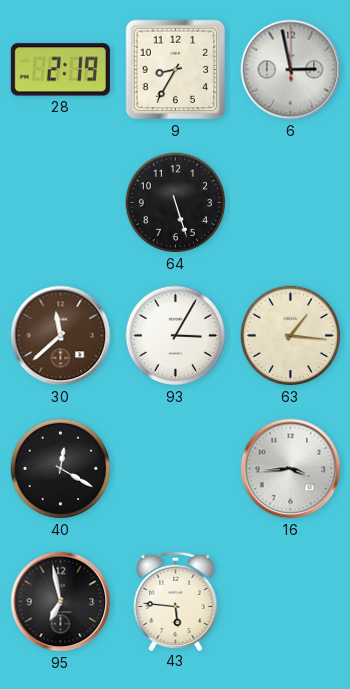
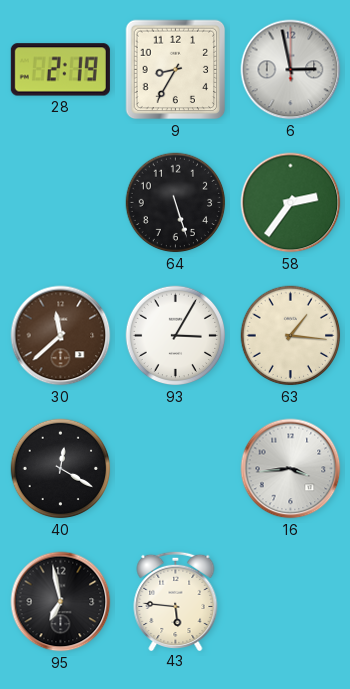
58: none -> 2:36
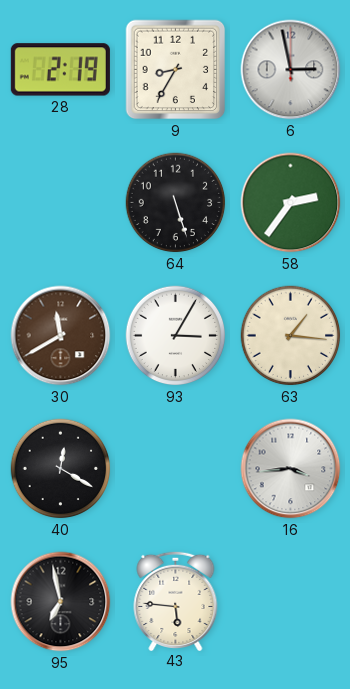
30: 11:38 -> 11:40
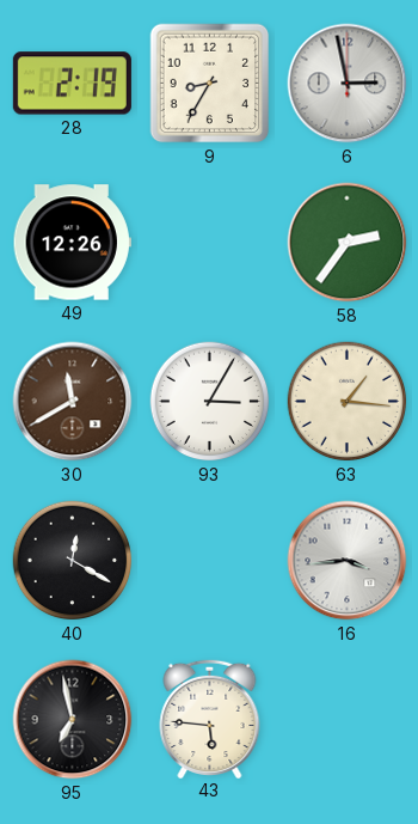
49: none -> 12:26
64: 5:27 -> none
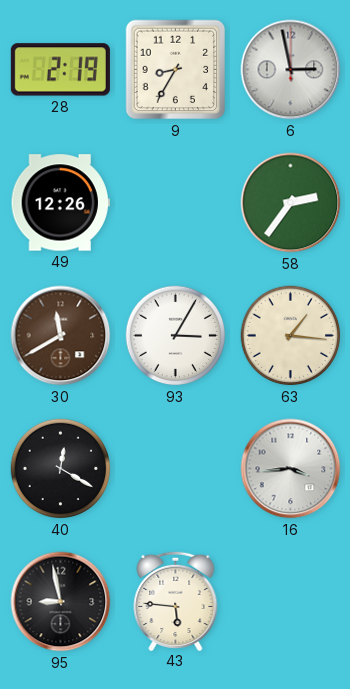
95: 6:58 -> 8:58
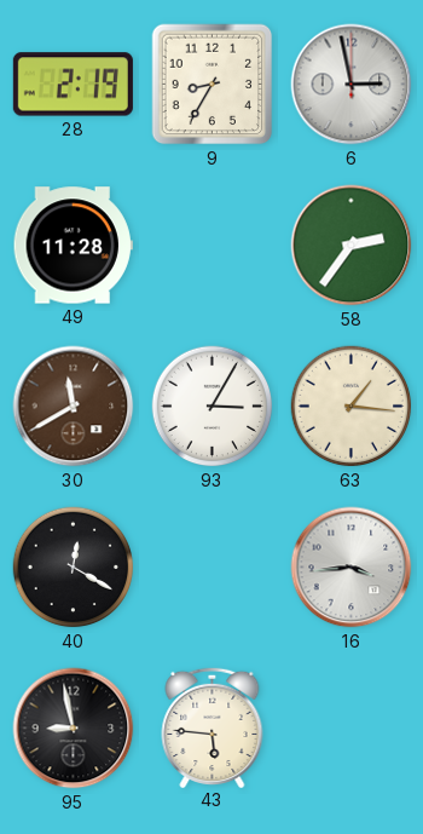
49: 12:26 -> 11:28
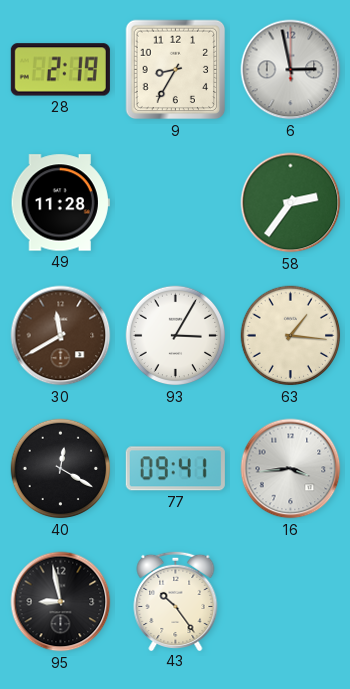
77: none -> 09:41
43: 5:46 -> 10:24
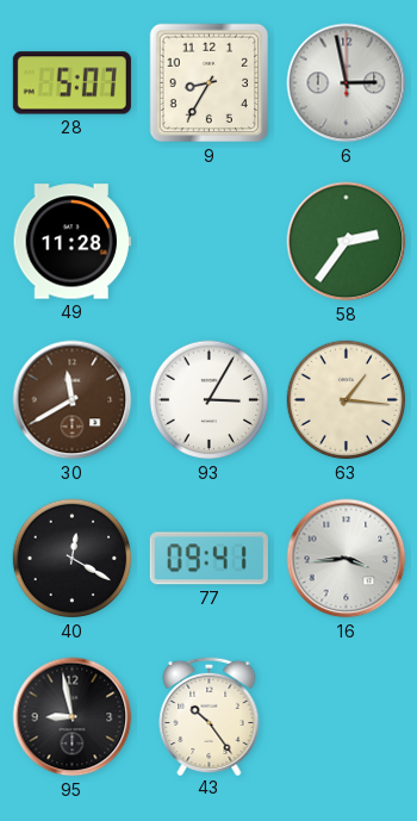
28: 2:19 -> 5:07
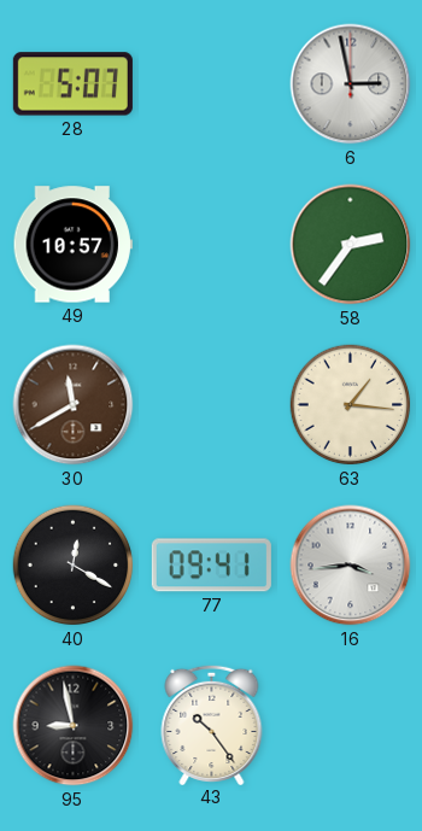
9: 8:35 -> none
49: 11:28 -> 10:57
93: 3:05 -> none
